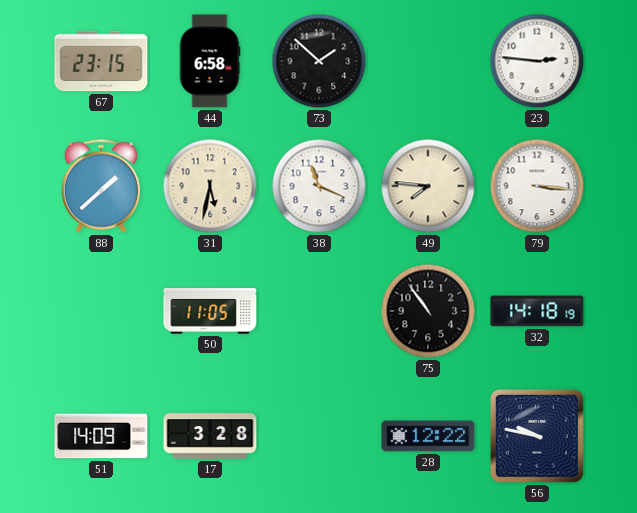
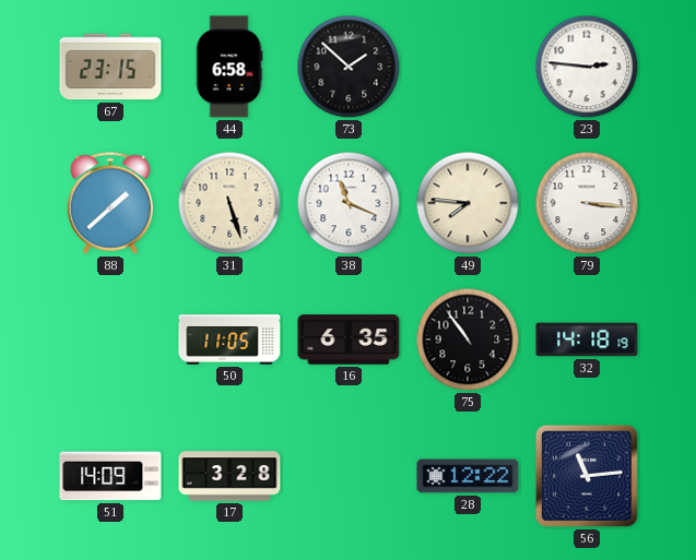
31: 5:32 -> 5:27
16: none -> 6:35
56: 9:47 -> 11:14
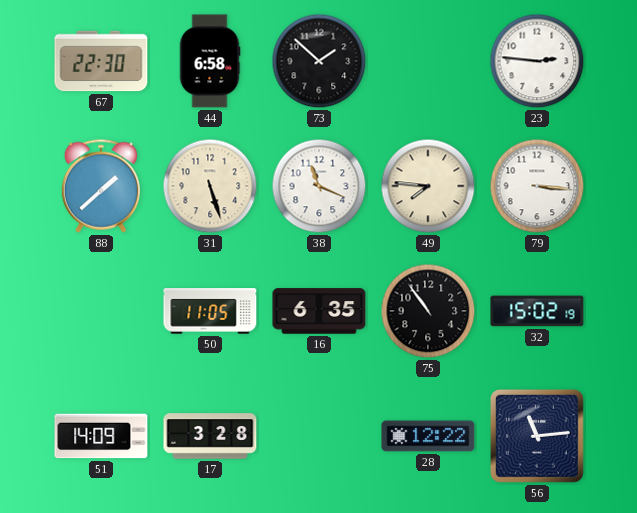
67: 23:15 -> 22:30
32: 14:18 -> 15:02
